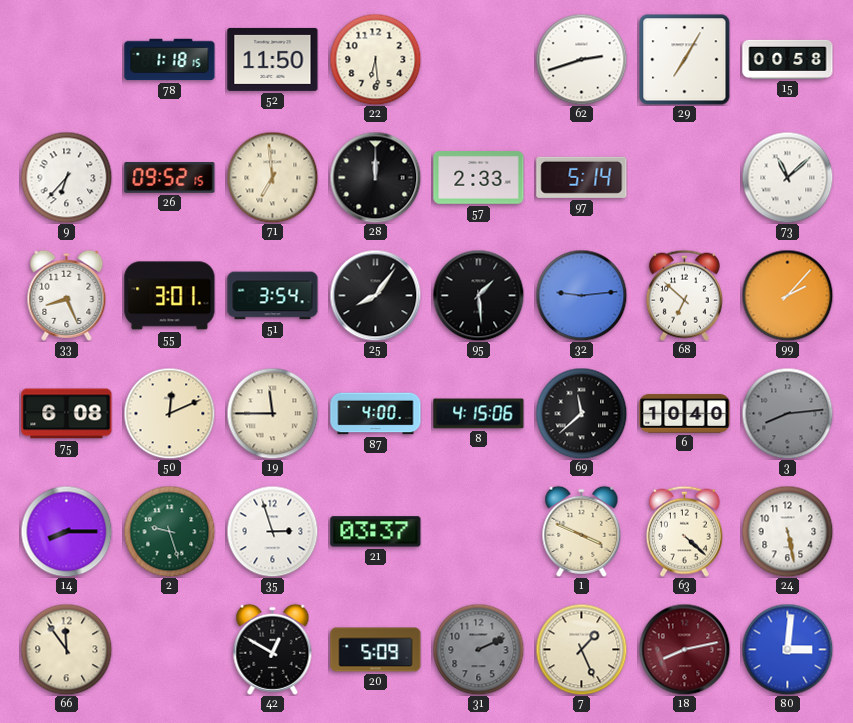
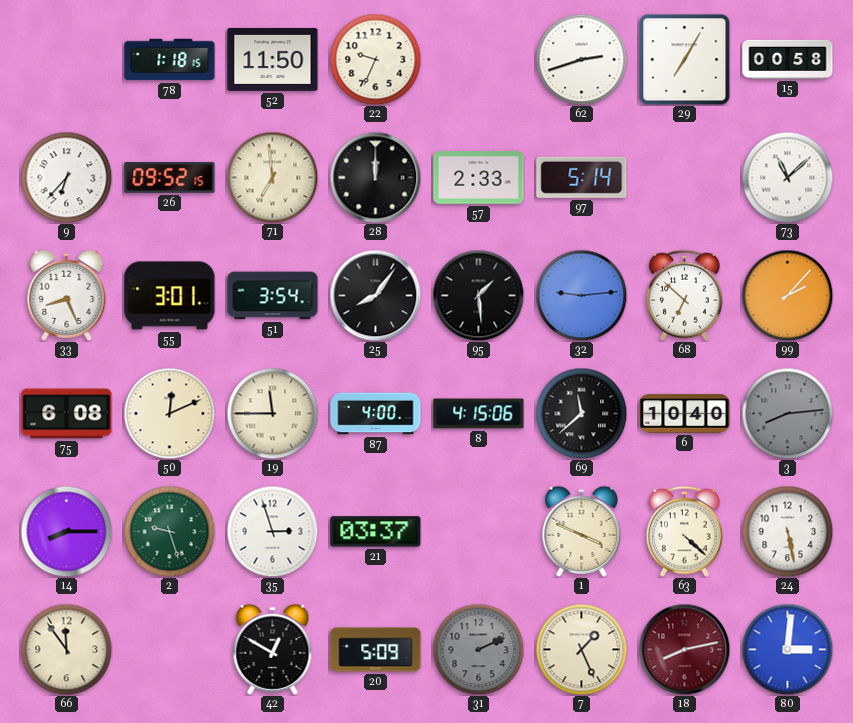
22: 6:29 -> 9:34
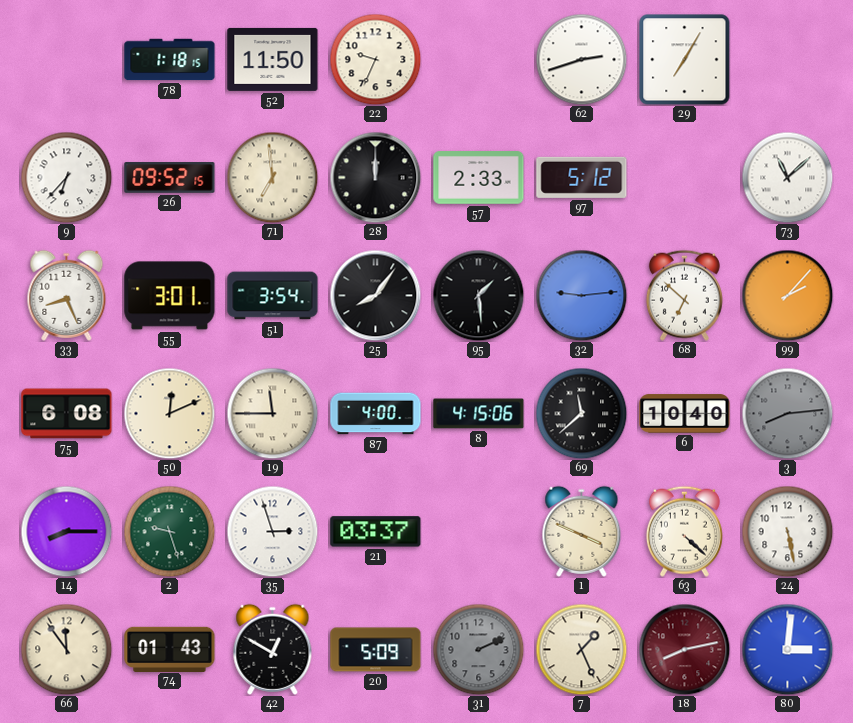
15: 00:58 -> none
97: 5:14 -> 5:12
74: none -> 01:43
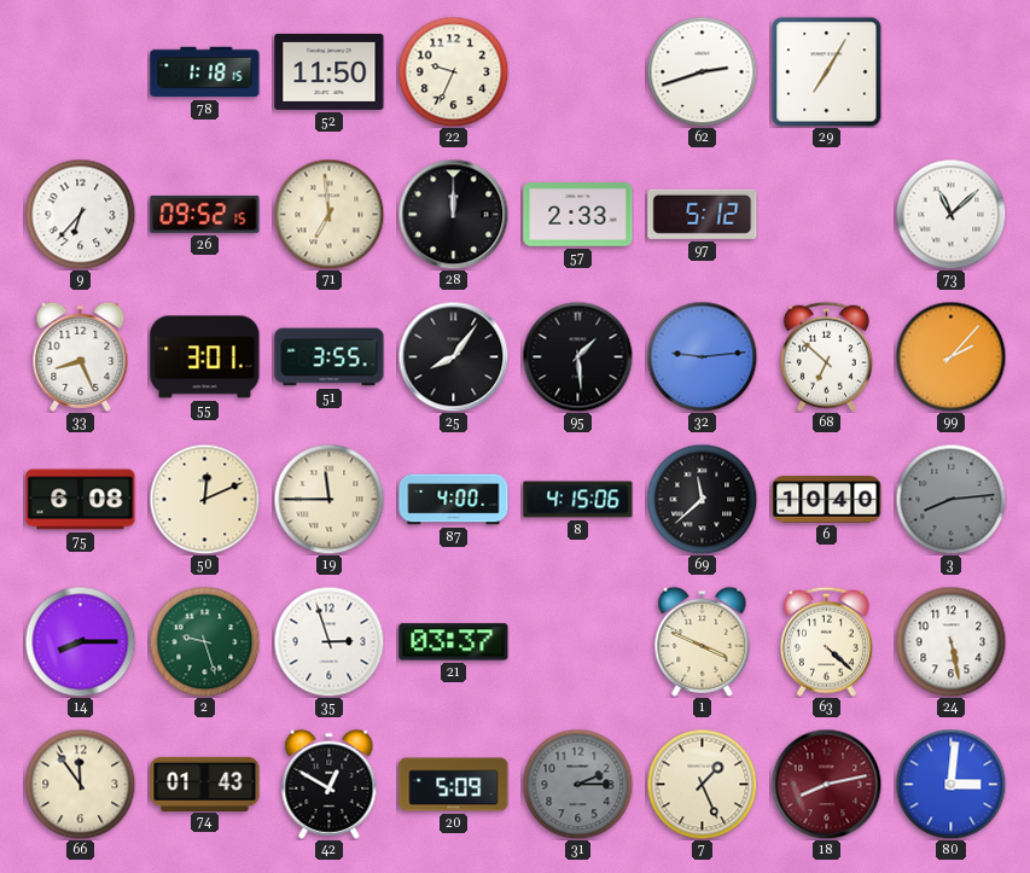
51: 3:54 -> 3:55
31: 2:11 -> 2:15
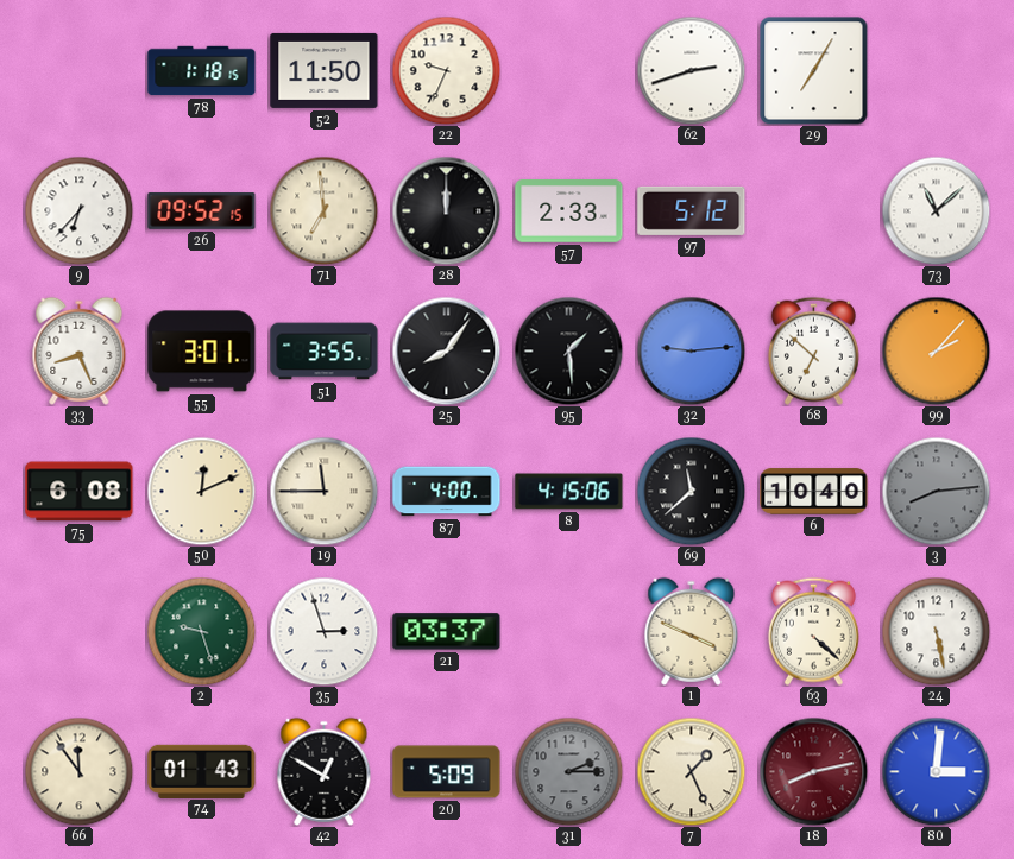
14: 8:15 -> none
